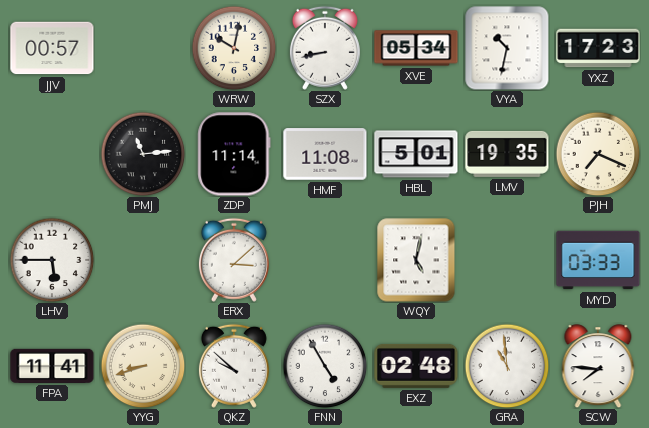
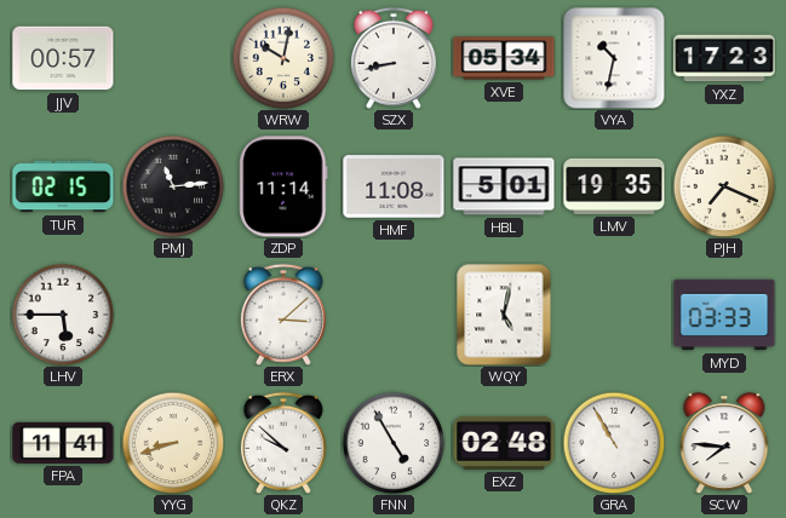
TUR: none -> 02:15
GRA: 10:59 -> 10:55
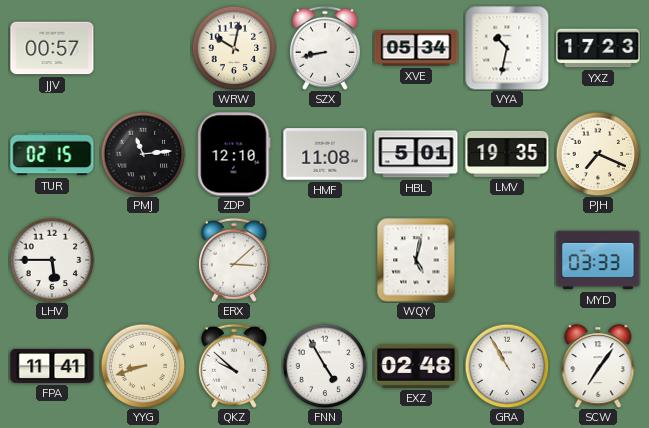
ZDP: 11:14 -> 12:10
SCW: 7:46 -> 7:06
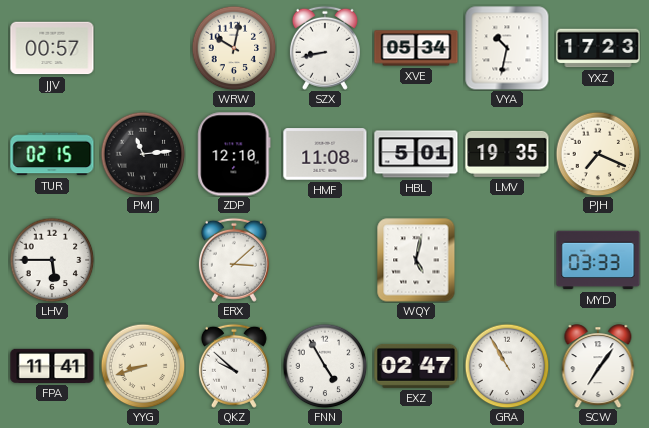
EXZ: 02:48 -> 02:47
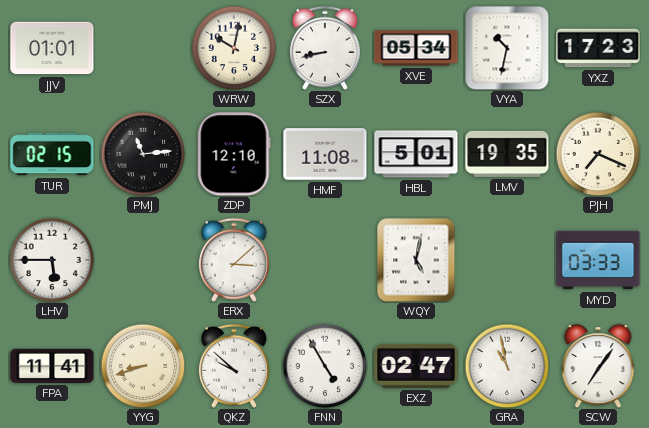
JJV: 00:57 -> 01:01
GRA: 10:55 -> 10:58
